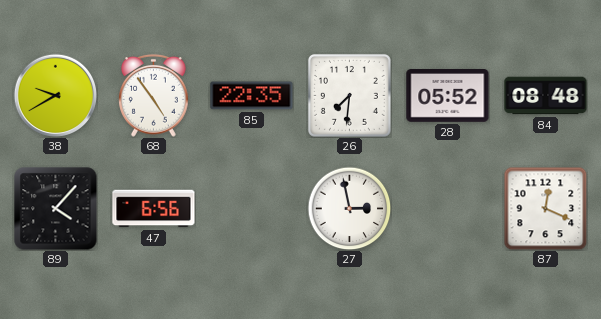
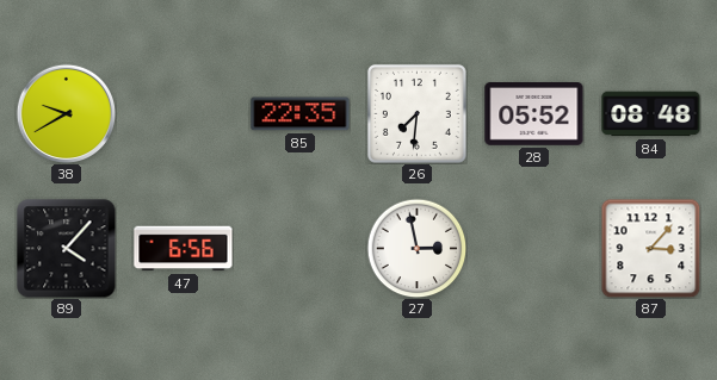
68: 4:54 -> none
87: 12:19 -> 3:07
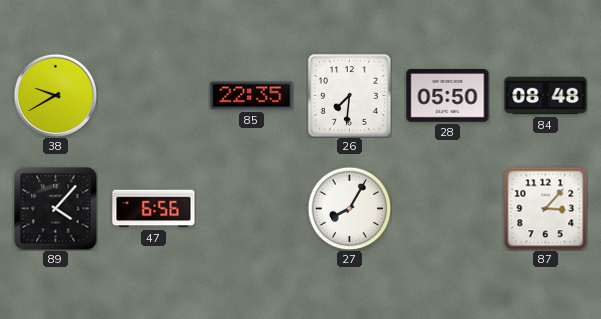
28: 05:52 -> 05:50
27: 2:58 -> 8:05
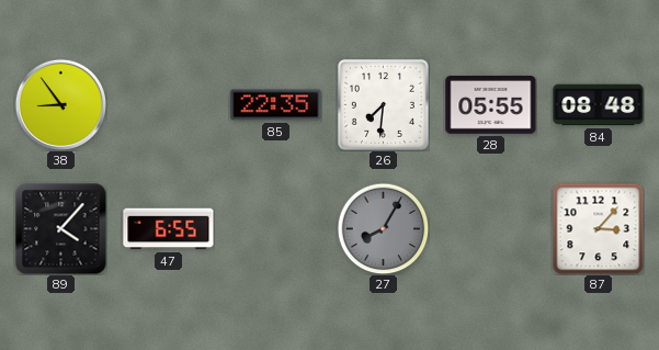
38: 9:40 -> 8:54
28: 05:50 -> 05:55
47: 6:56 -> 6:55
27 dial: white -> grey
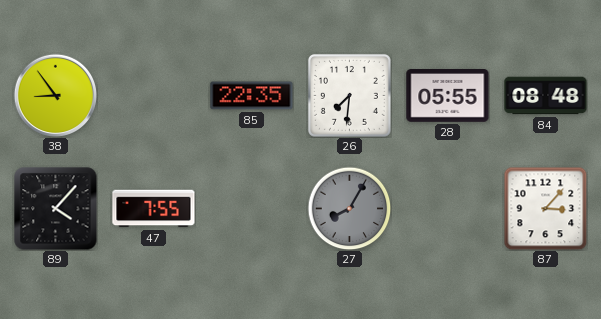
47: 6:55 -> 7:55
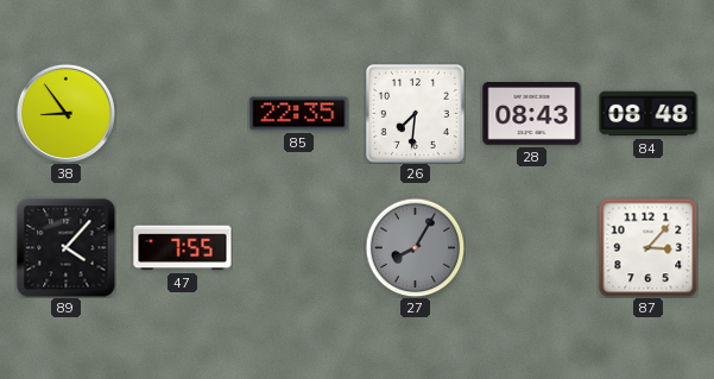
28: 05:55 -> 08:43
